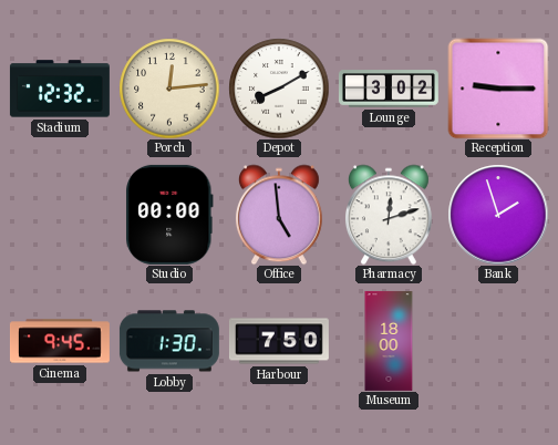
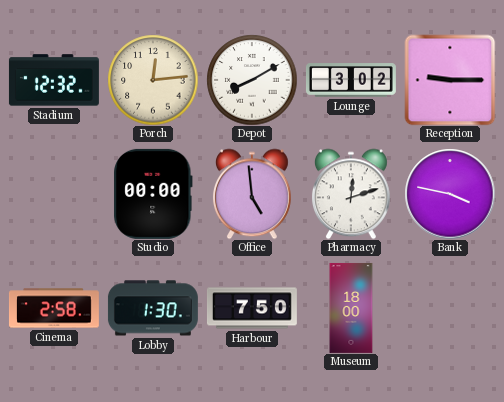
Bank: 1:57 -> 3:47
Cinema: 9:45 -> 2:58
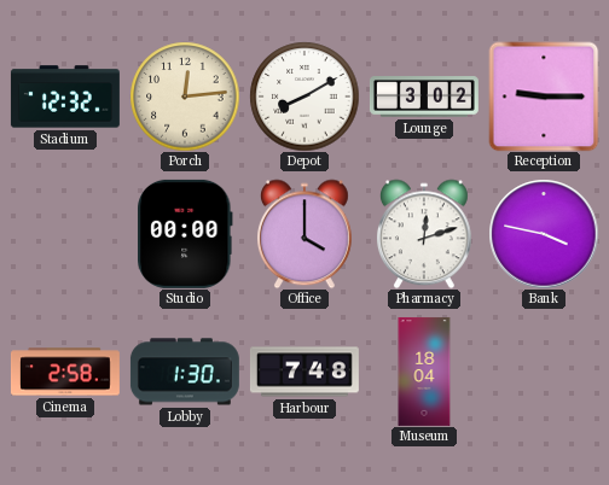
Office: 4:59 -> 4:00
Harbour: 7:50 -> 7:48
Museum: 18:00 -> 18:04
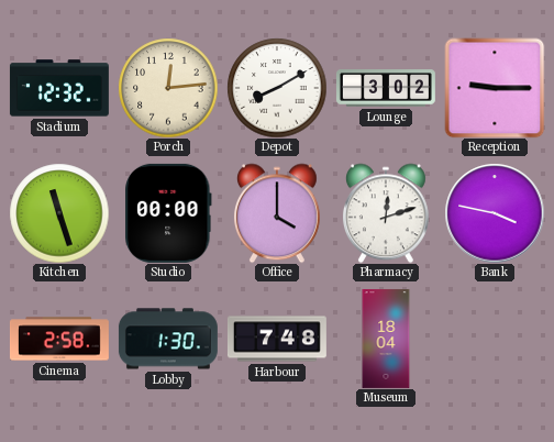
Kitchen: none -> 11:27
